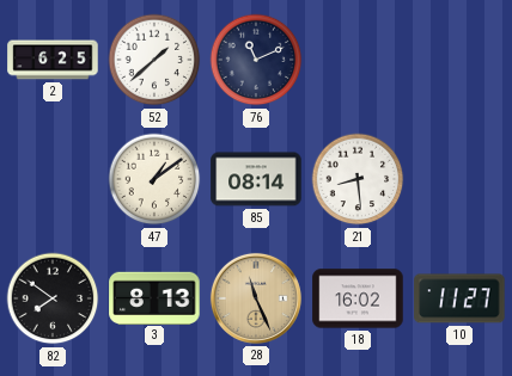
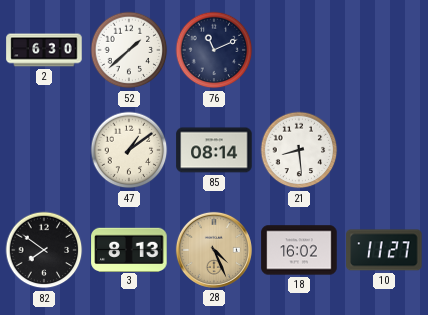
2: 6:25 -> 6:30
28: 11:26 -> 4:26
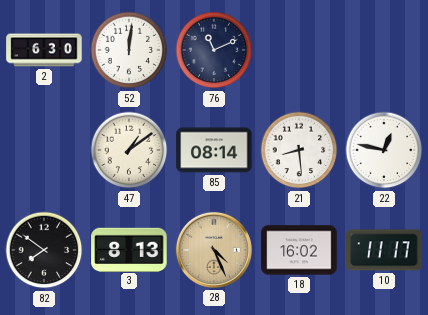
52: 1:38 -> 12:01
22: none -> 12:47
10: 11:27 -> 11:17
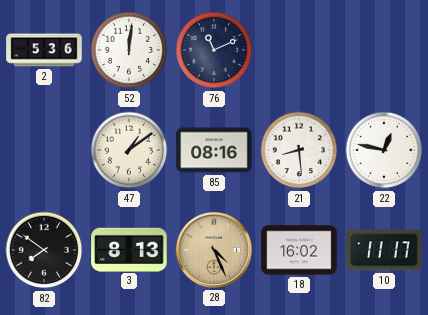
2: 6:30 -> 5:36
85: 08:14 -> 08:16
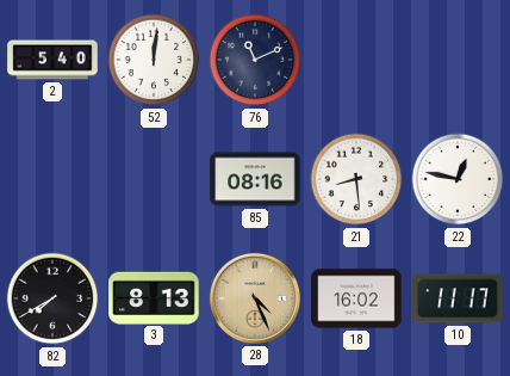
2: 5:36 -> 5:40
47: 1:09 -> none
82: 7:51 -> 7:40
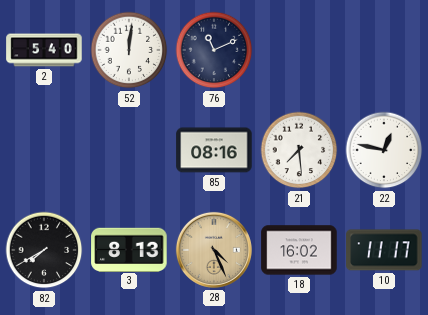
21: 8:29 -> 7:29
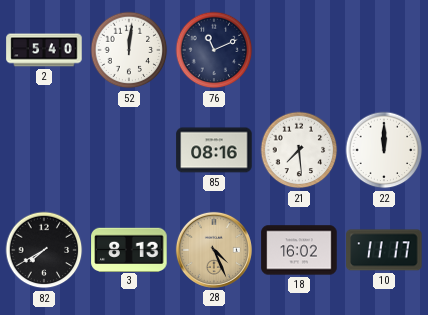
22: 12:47 -> 12:00
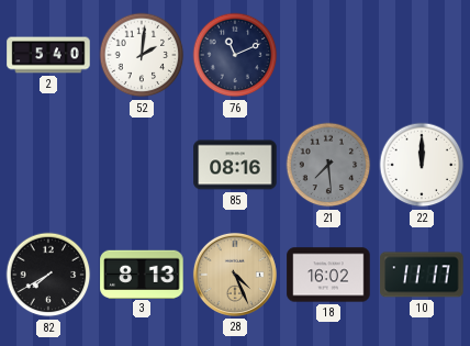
52: 12:01 -> 2:01
21 dial: white -> grey
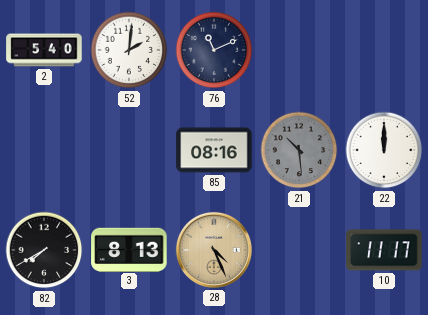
21: 7:29 -> 10:29
18: 16:02 -> none
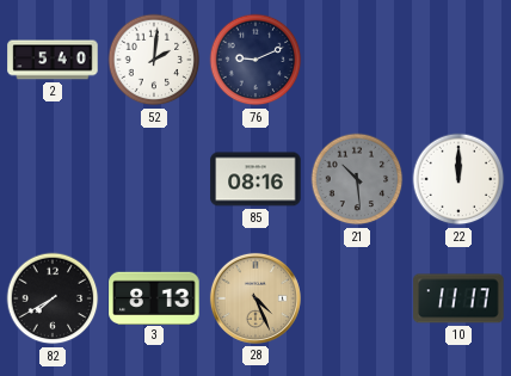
76: 11:11 -> 9:11
